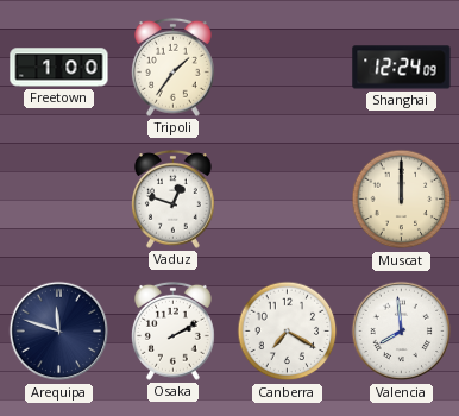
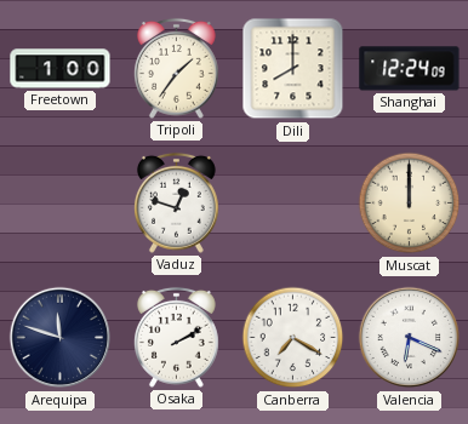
Dili: none -> 8:00
Valencia: 7:59 -> 6:19
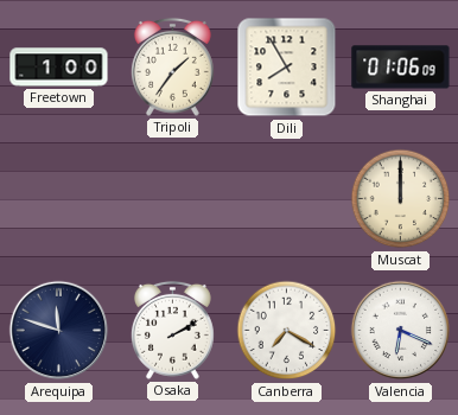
Dili: 8:00 -> 7:55
Shanghai: 12:24 -> 01:06
Vaduz: 12:48 -> none
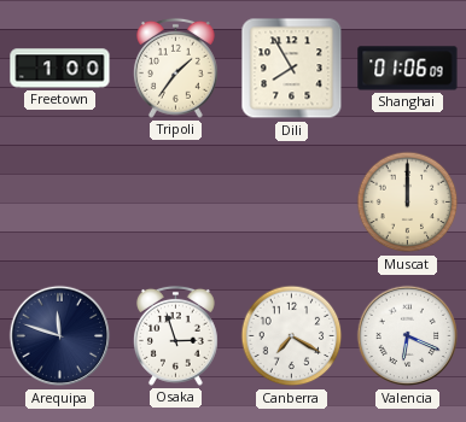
Osaka: 2:10 -> 2:57
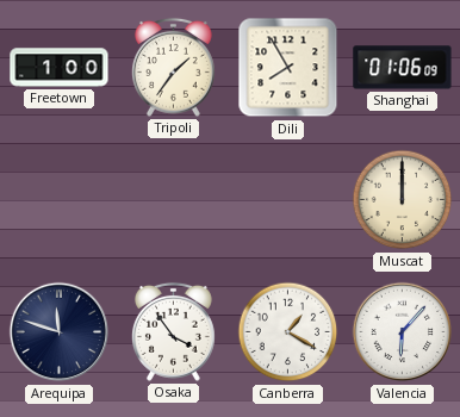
Osaka: 2:57 -> 3:54
Canberra: 7:20 -> 1:20
Valencia: 6:19 -> 6:07
